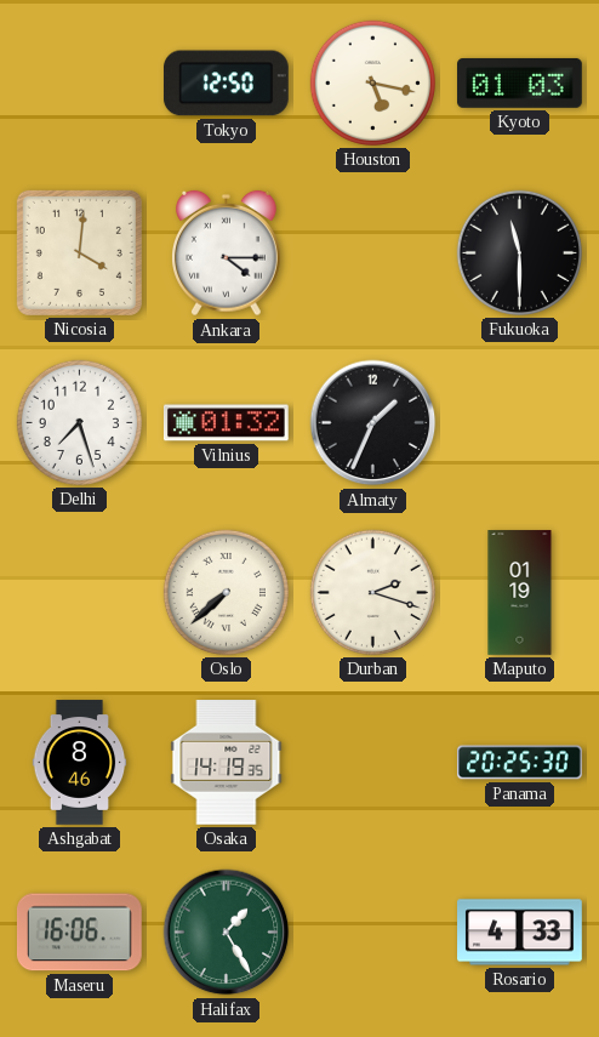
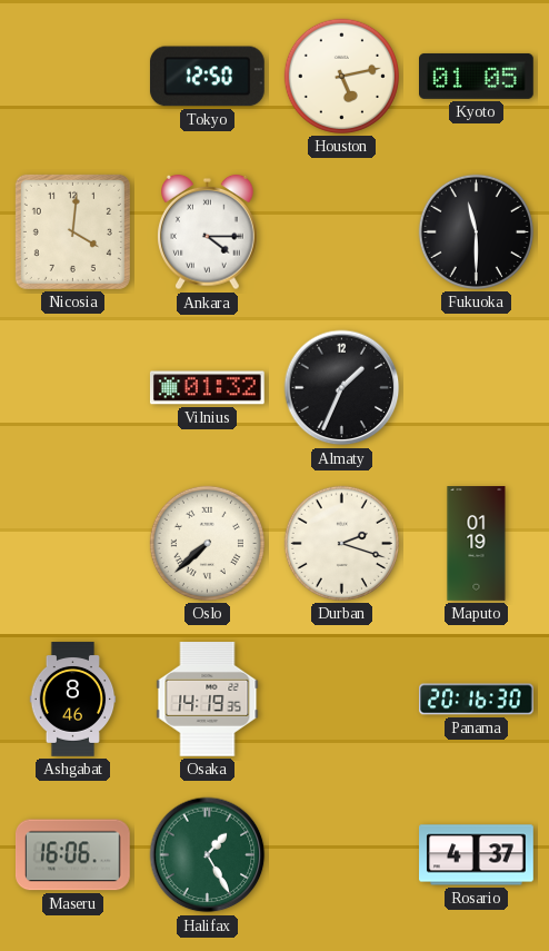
Houston: 5:17 -> 5:13
Kyoto: 01:03 -> 01:05
Delhi: 7:27 -> none
Panama: 20:25 -> 20:16
Rosario: 4:33 -> 4:37
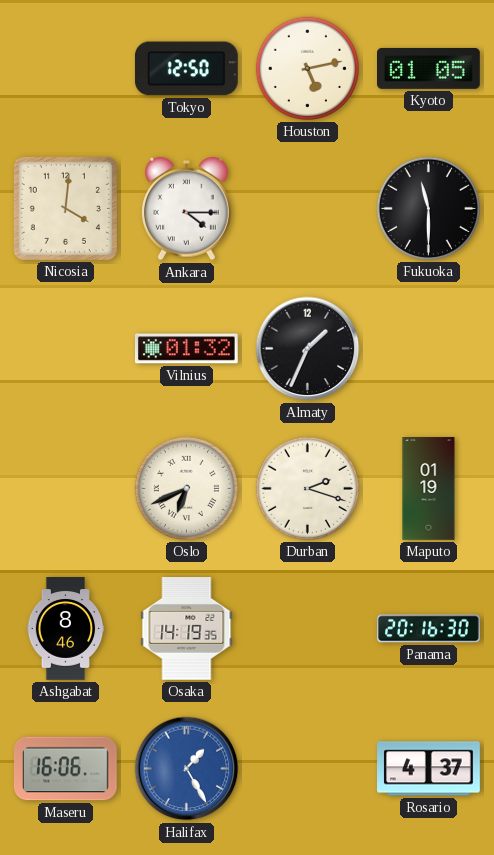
Oslo: 7:38 -> 6:41
Halifax dial: green -> blue
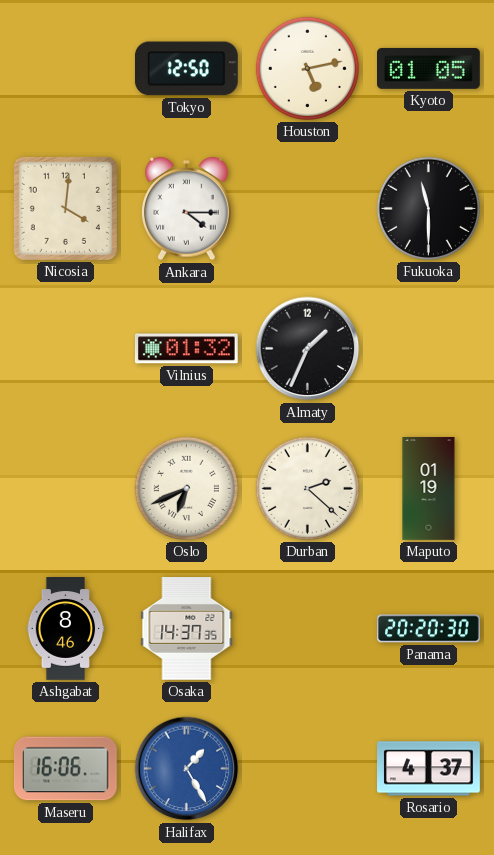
Durban: 2:18 -> 2:22
Osaka: 14:19 -> 14:37
Panama: 20:16 -> 20:20
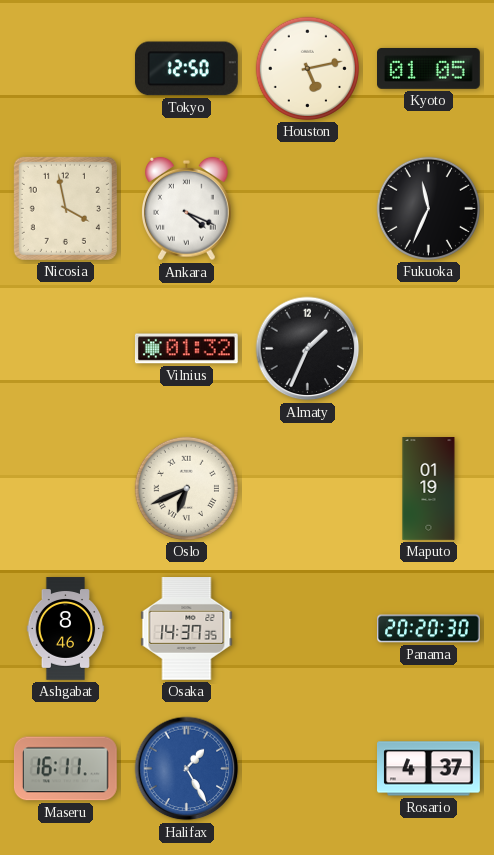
Nicosia: 4:01 -> 3:58
Ankara: 4:15 -> 4:19
Fukuoka: 11:30 -> 11:34
Durban: 2:22 -> none
Maseru: 16:06 -> 16:11
